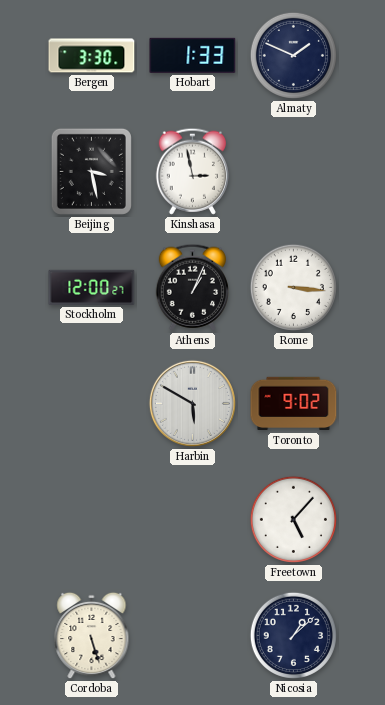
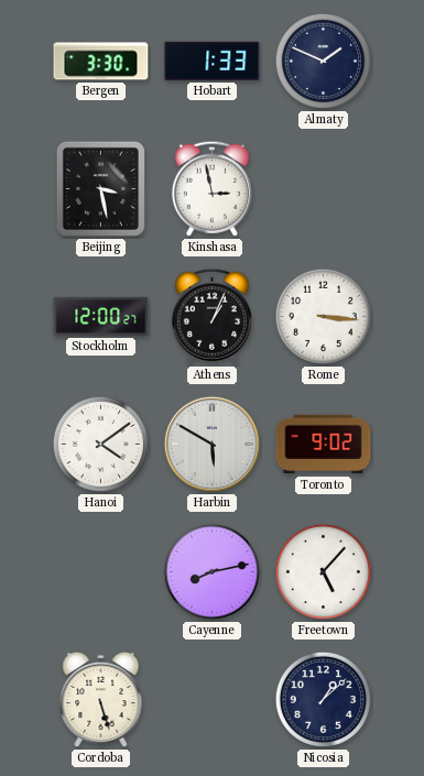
Hanoi: none -> 4:09
Cayenne: none -> 8:13
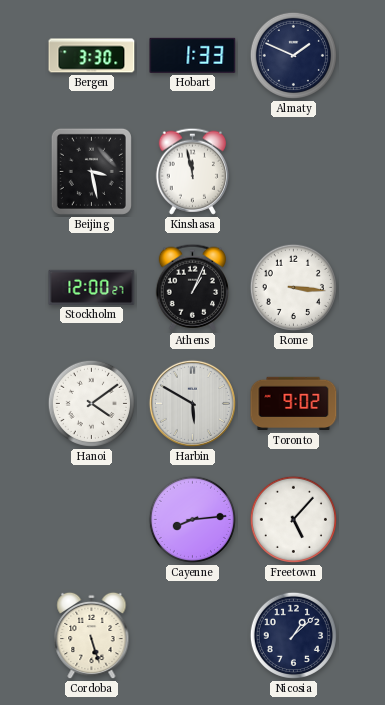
Kinshasa: 2:58 -> 11:58
Cayenne: 8:13 -> 8:14
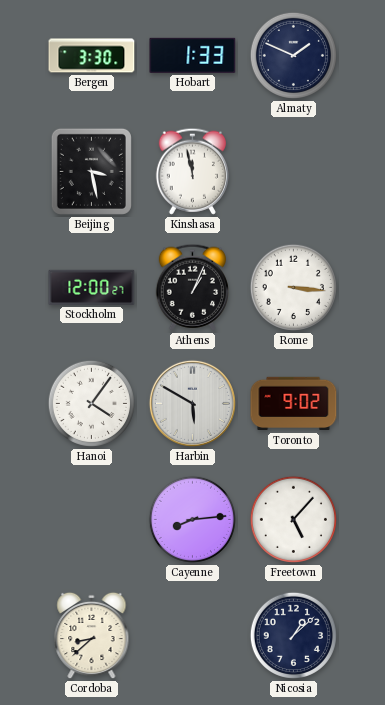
Hanoi: 4:09 -> 4:06
Cordoba: 5:27 -> 8:38
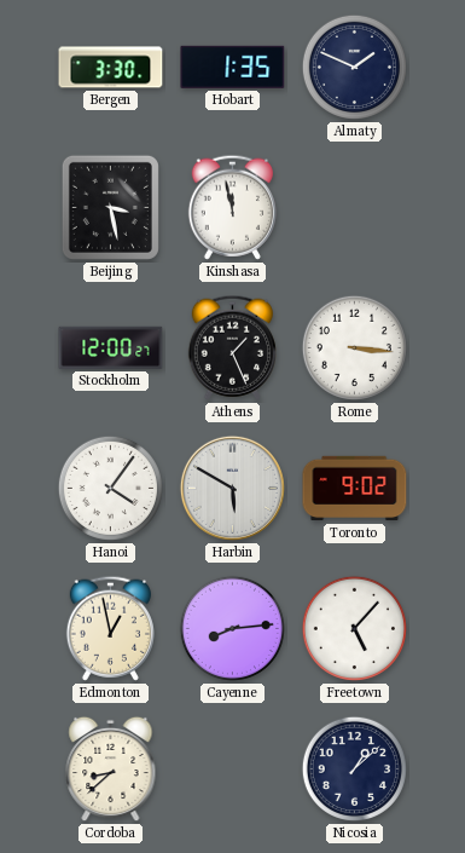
Hobart: 1:33 -> 1:35
Athens: 1:04 -> 1:26
Edmonton: none -> 12:58
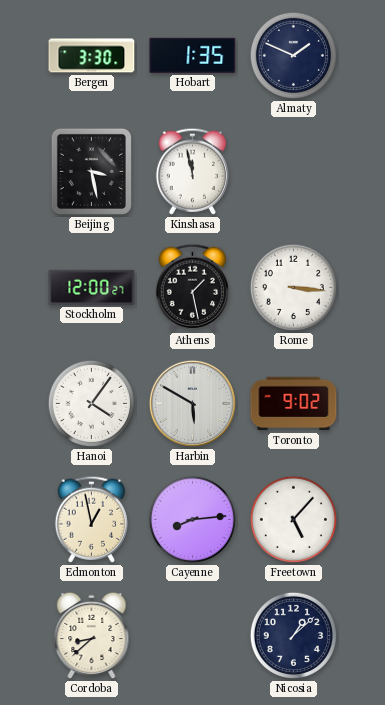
Athens: 1:26 -> 1:28
